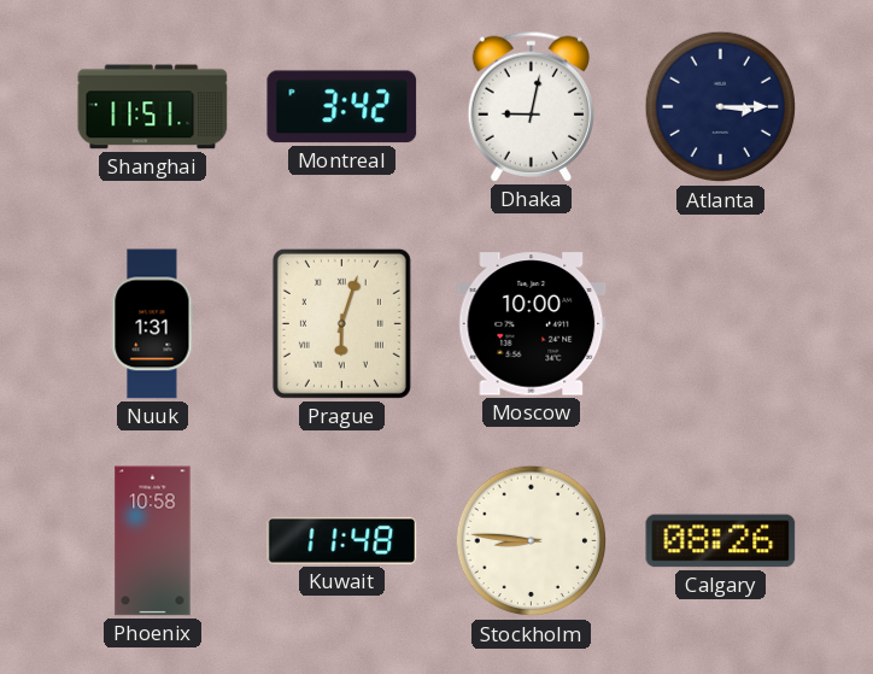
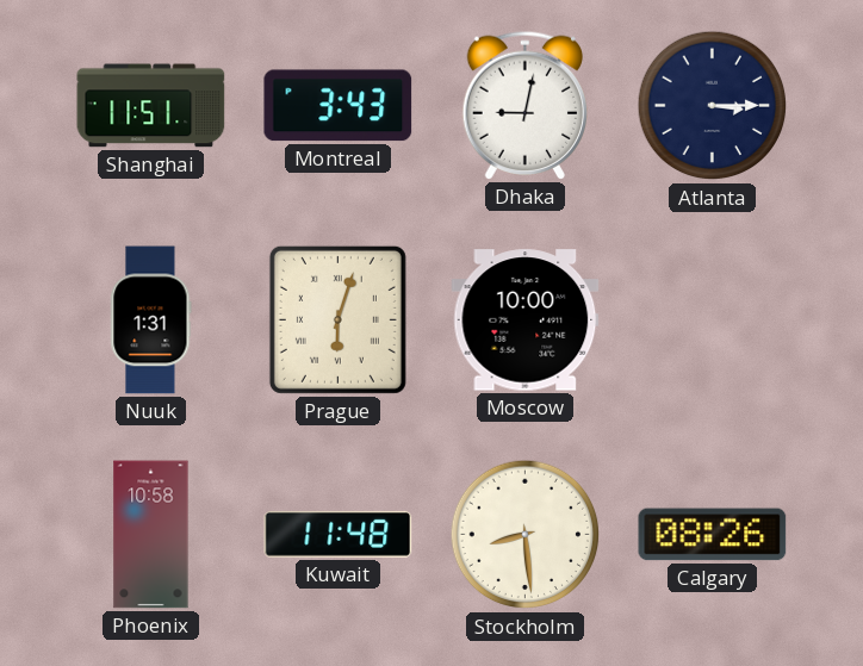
Montreal: 3:42 -> 3:43
Stockholm: 8:46 -> 8:29
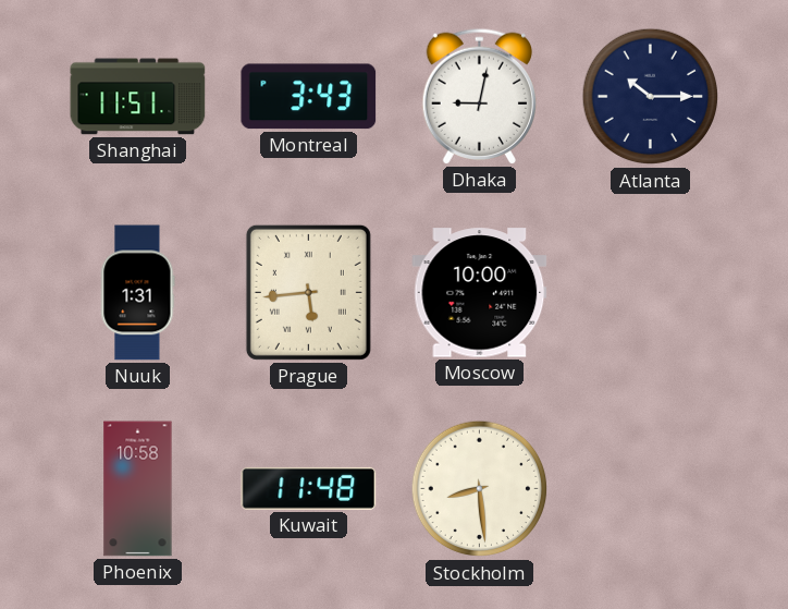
Atlanta: 3:15 -> 10:15
Prague: 6:03 -> 5:44
Calgary: 08:26 -> none
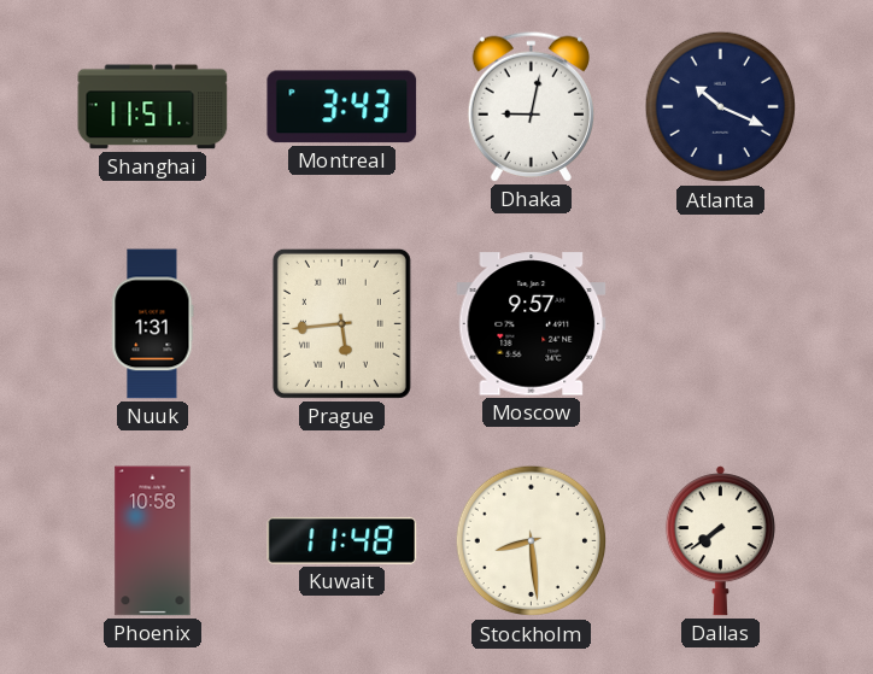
Atlanta: 10:15 -> 10:19
Moscow: 10:00 -> 9:57
Dallas: none -> 7:39
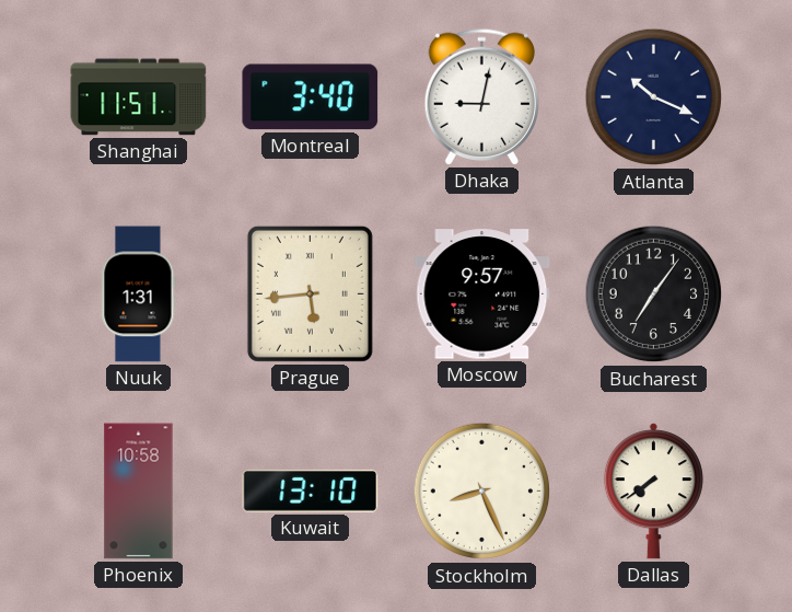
Montreal: 3:43 -> 3:40
Bucharest: none -> 7:06
Kuwait: 11:48 -> 13:10
Stockholm: 8:29 -> 8:26
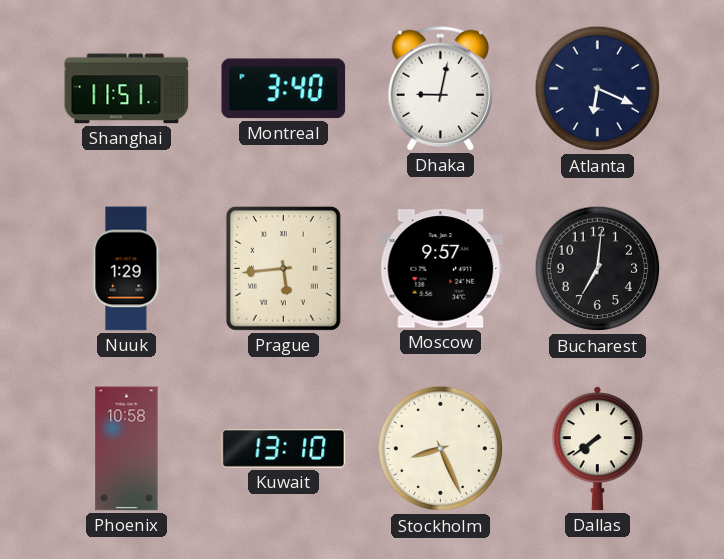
Atlanta: 10:19 -> 6:19
Nuuk: 1:31 -> 1:29
Bucharest: 7:06 -> 7:01
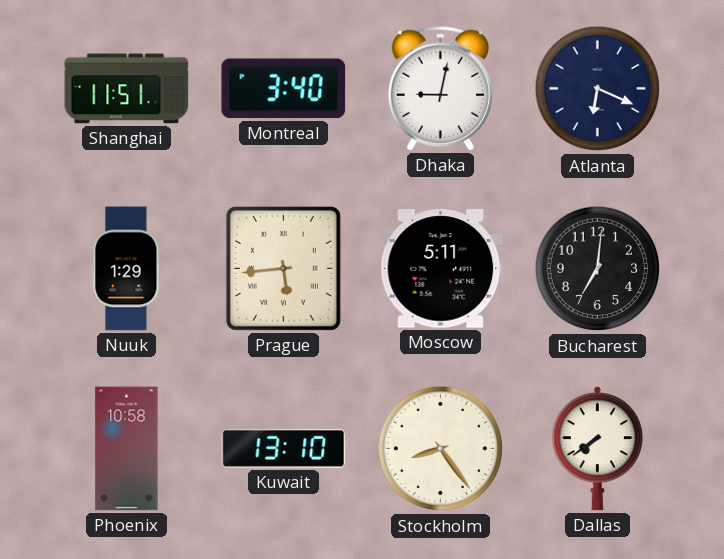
Moscow: 9:57 -> 5:11
Stockholm: 8:26 -> 8:24
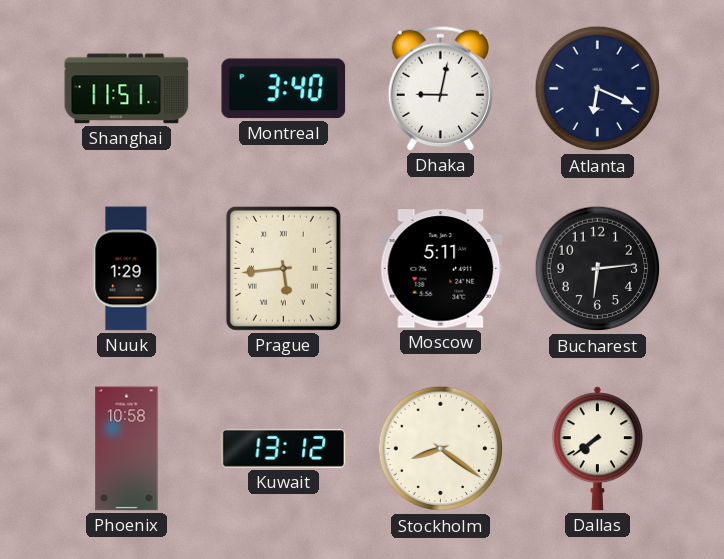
Bucharest: 7:01 -> 6:14
Kuwait: 13:10 -> 13:12
Stockholm: 8:24 -> 8:21
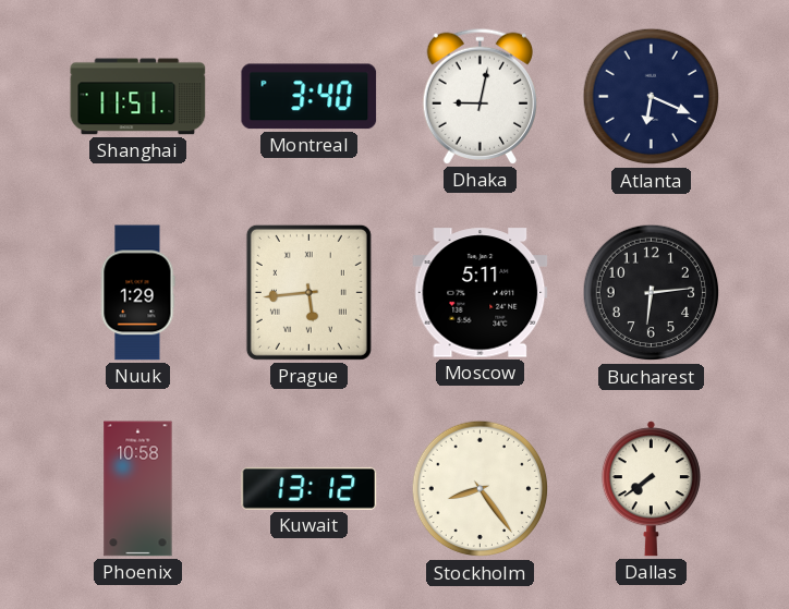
Stockholm: 8:21 -> 8:24
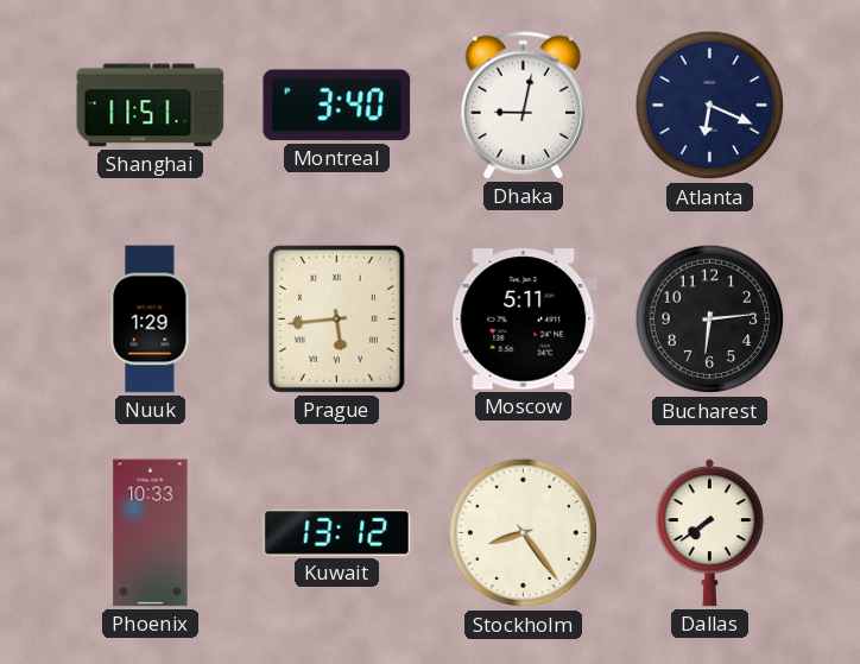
Phoenix: 10:58 -> 10:33
